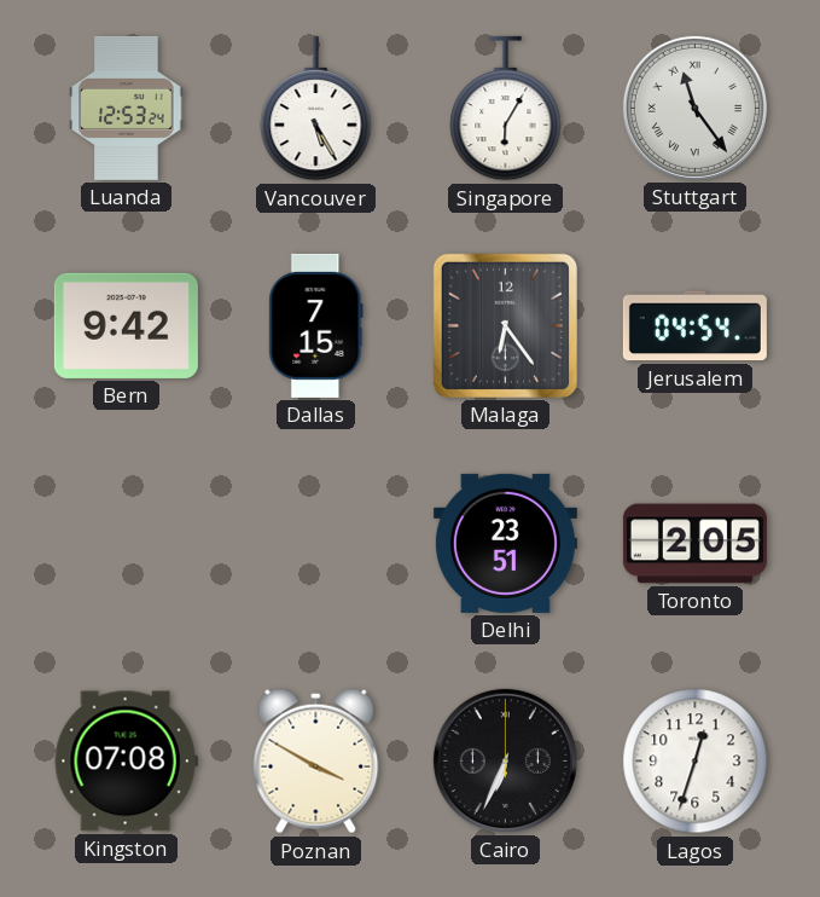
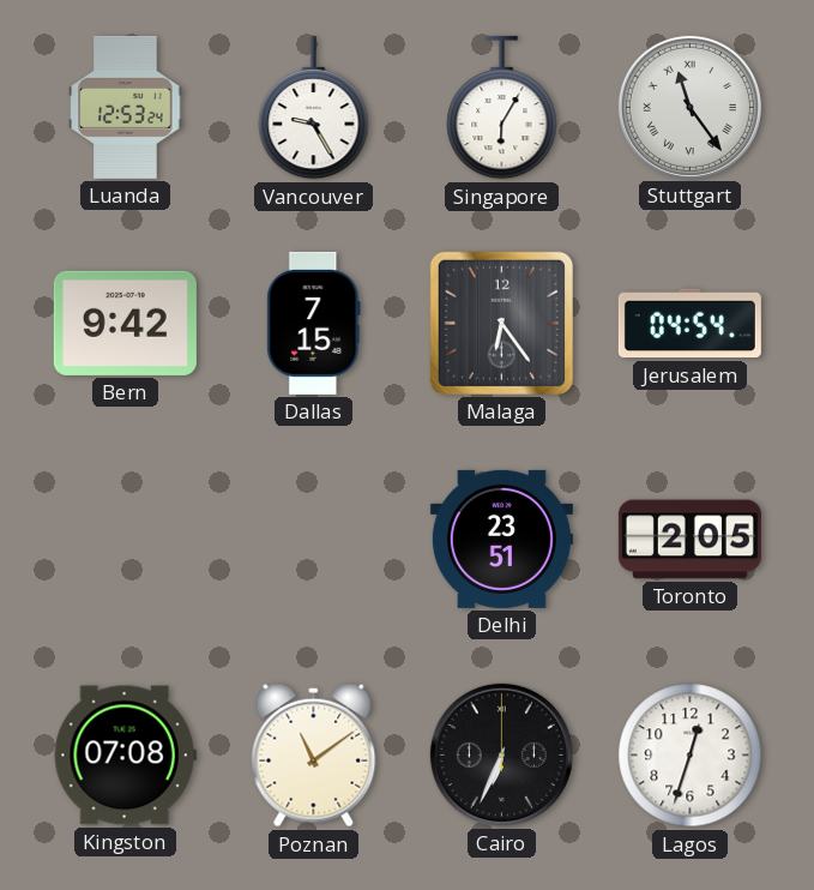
Vancouver: 5:25 -> 9:25
Poznan: 3:50 -> 11:09
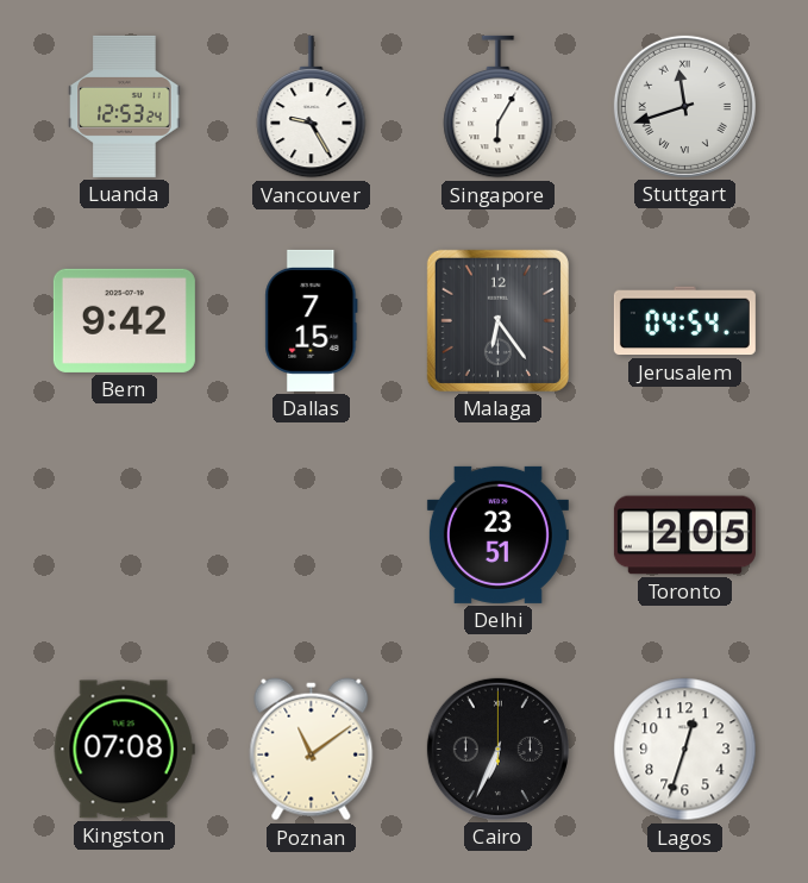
Stuttgart: 11:24 -> 11:42
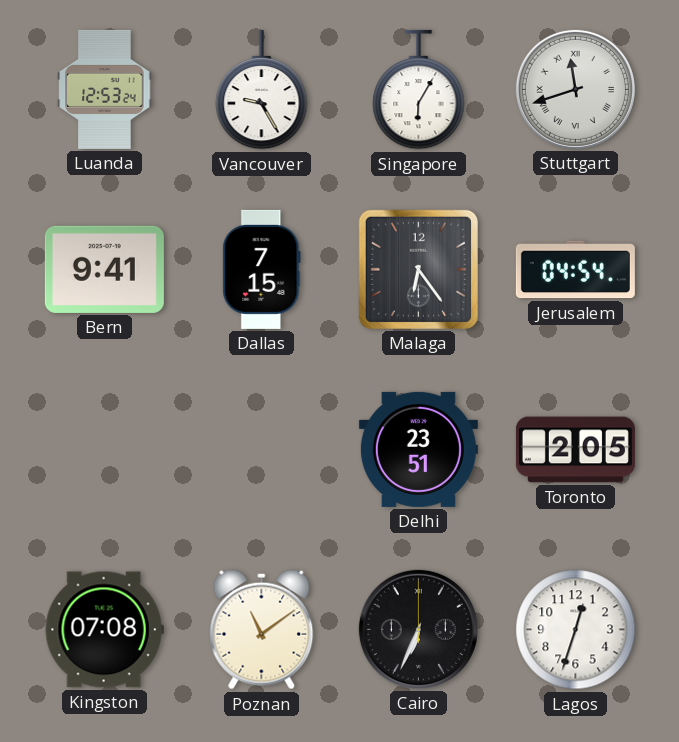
Bern: 9:42 -> 9:41
